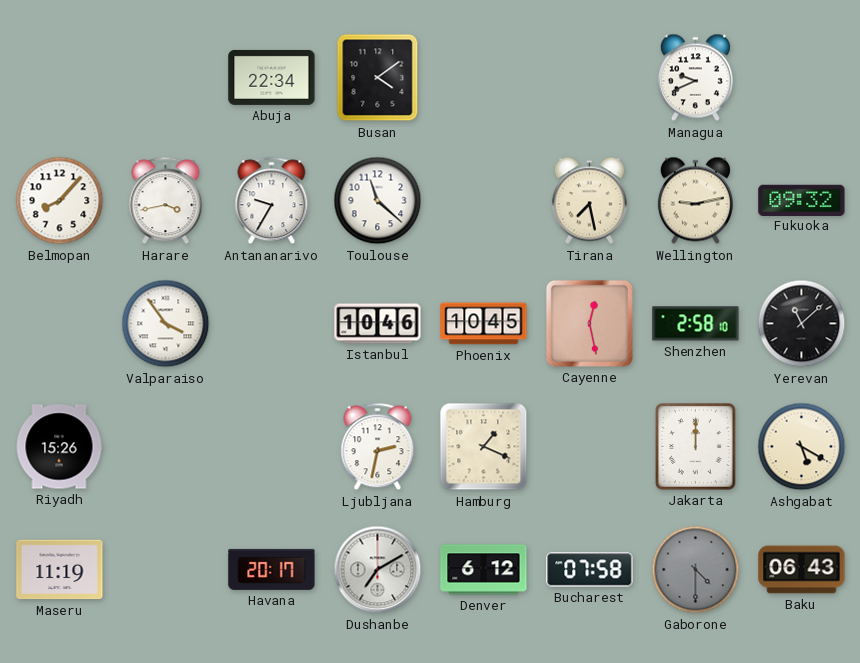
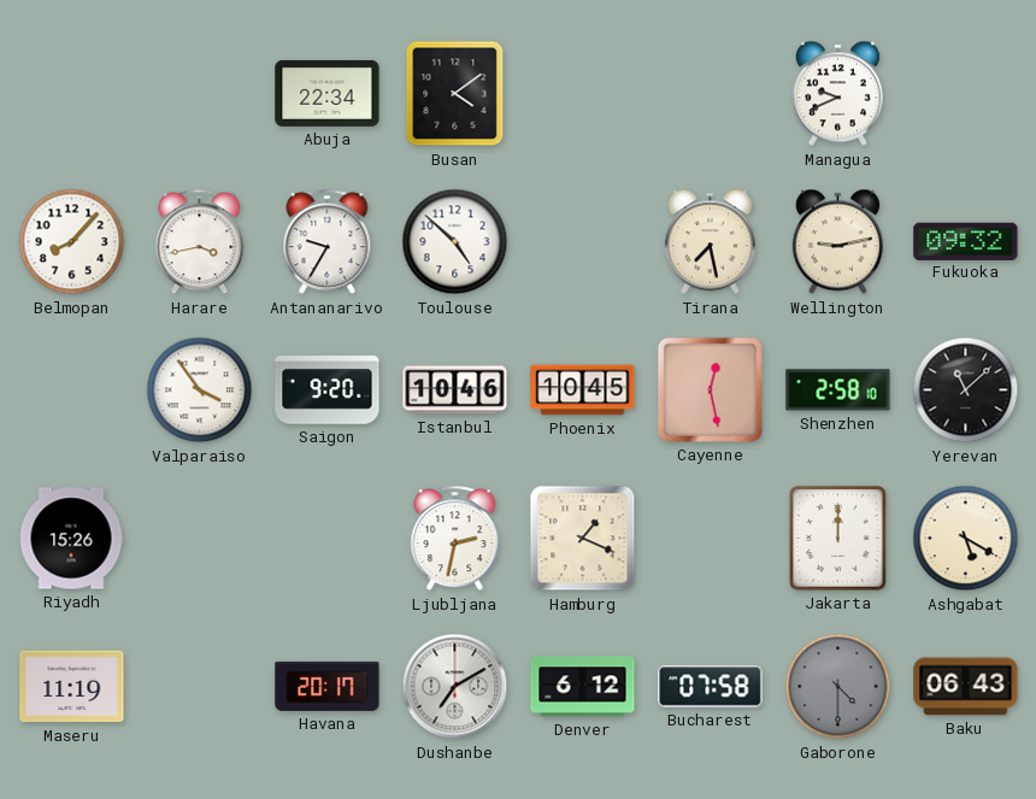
Toulouse: 11:22 -> 4:52
Saigon: none -> 9:20
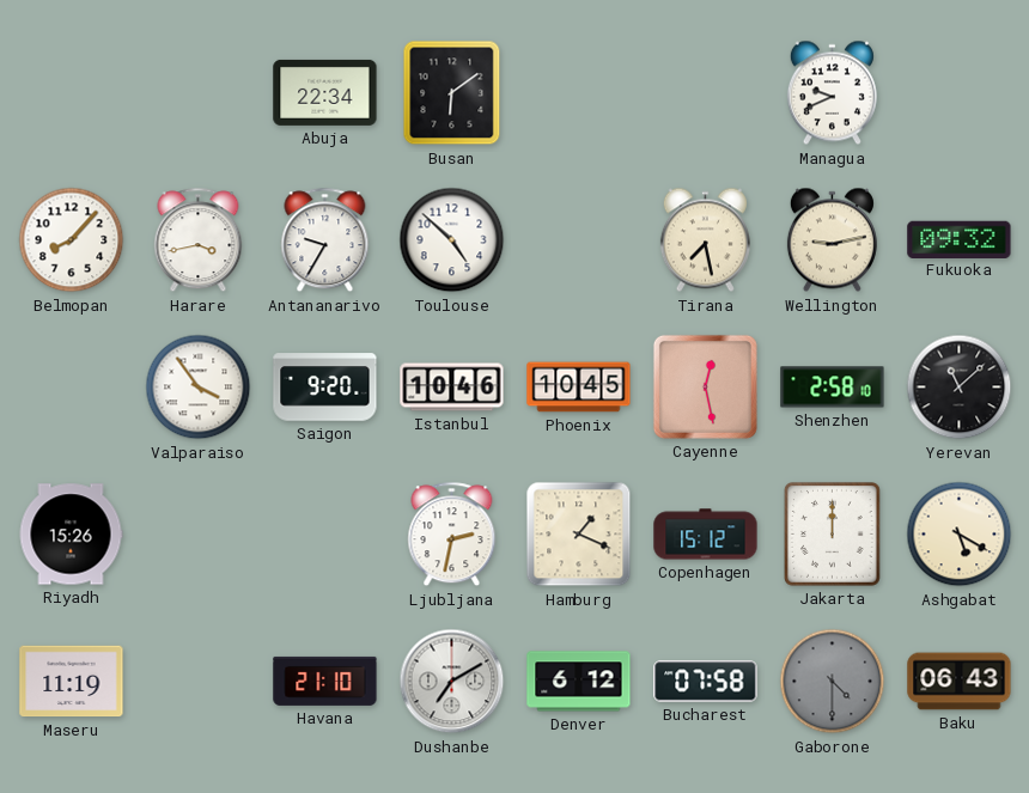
Busan: 4:09 -> 6:09
Copenhagen: none -> 15:12
Havana: 20:17 -> 21:10
